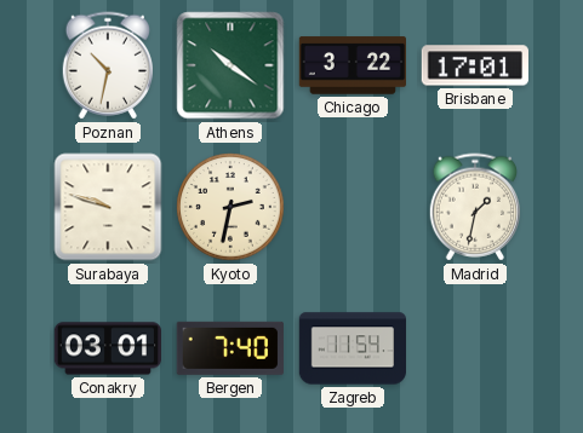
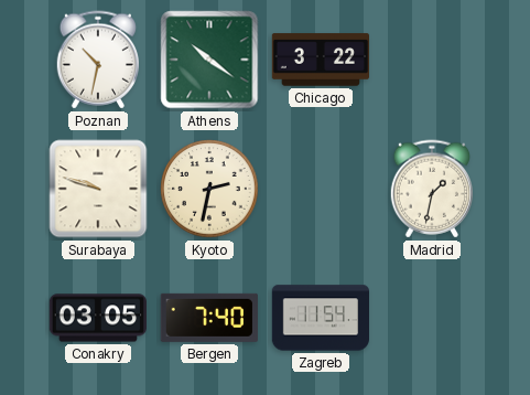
Brisbane: 17:01 -> none
Conakry: 03:01 -> 03:05
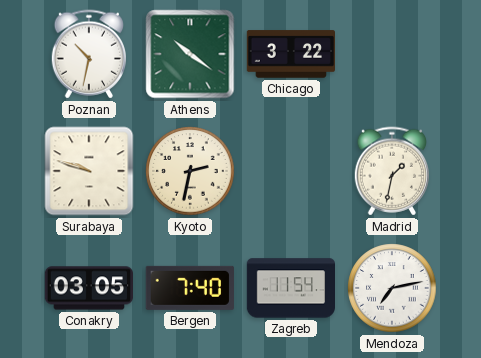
Mendoza: none -> 7:13
